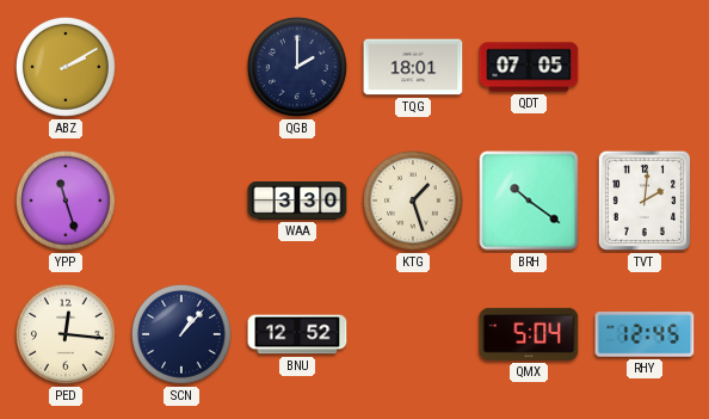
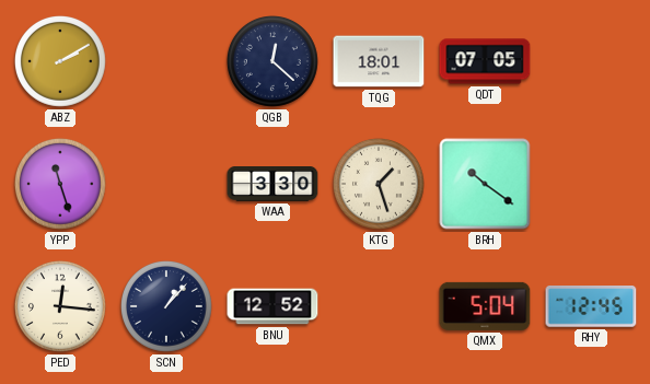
QGB: 2:00 -> 12:22
TVT: 2:01 -> none
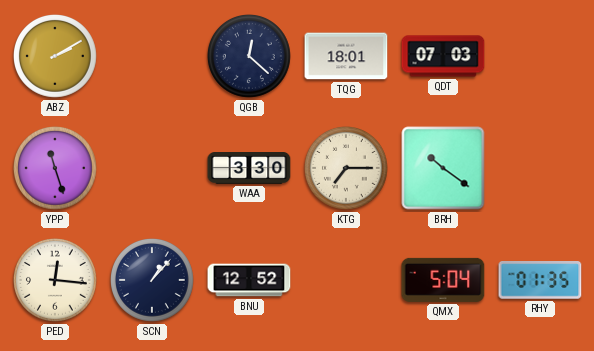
QDT: 07:05 -> 07:03
KTG: 1:27 -> 7:15
RHY: 12:45 -> 01:35
